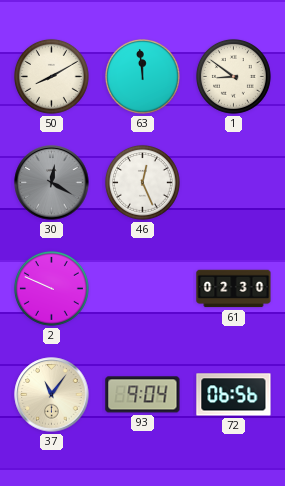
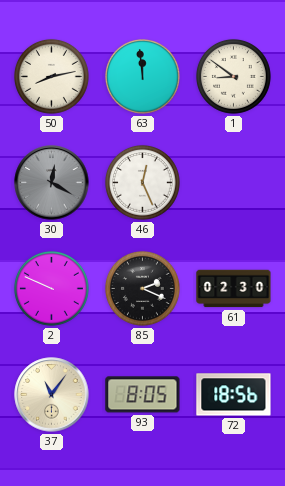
50: 8:10 -> 8:13
85: none -> 2:19
93: 9:04 -> 8:05
72: 06:56 -> 18:56
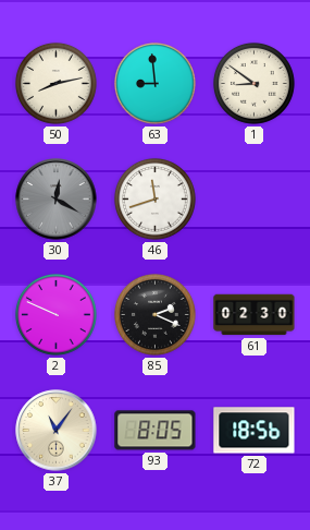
63: 11:59 -> 8:59
46: 12:26 -> 11:42
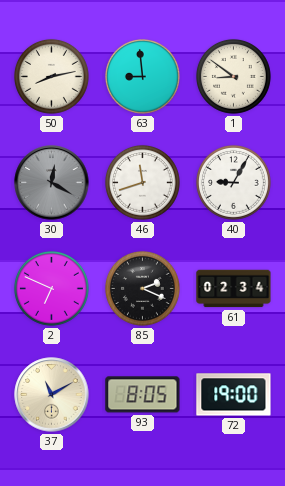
40: none -> 9:05
2: 9:49 -> 6:49
61: 02:30 -> 02:34
37: 11:06 -> 11:10
72: 18:56 -> 19:00
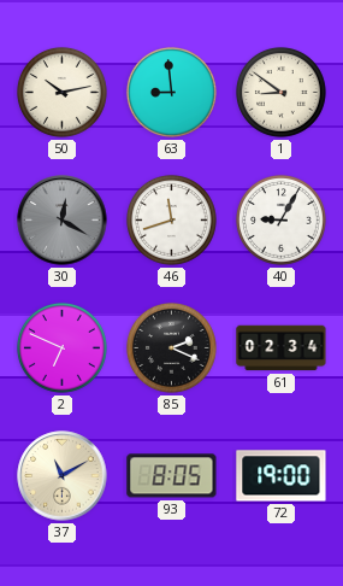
50: 8:13 -> 10:13
